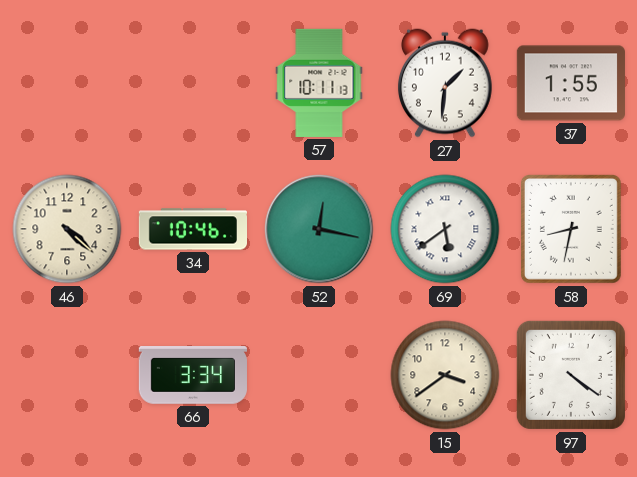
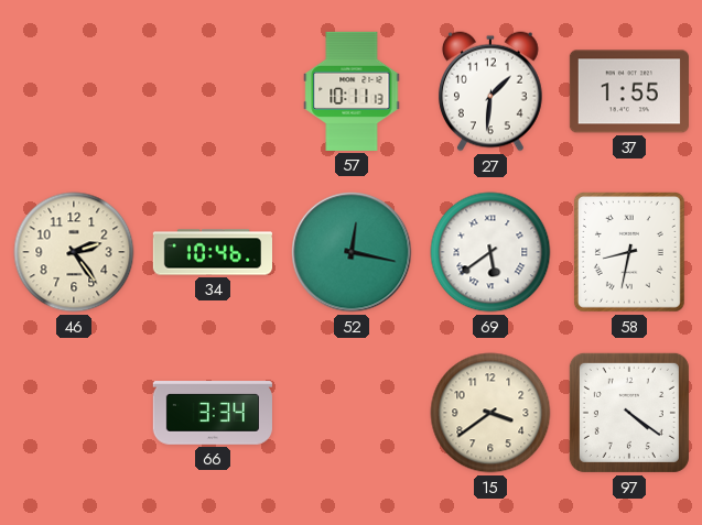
46: 4:22 -> 2:24
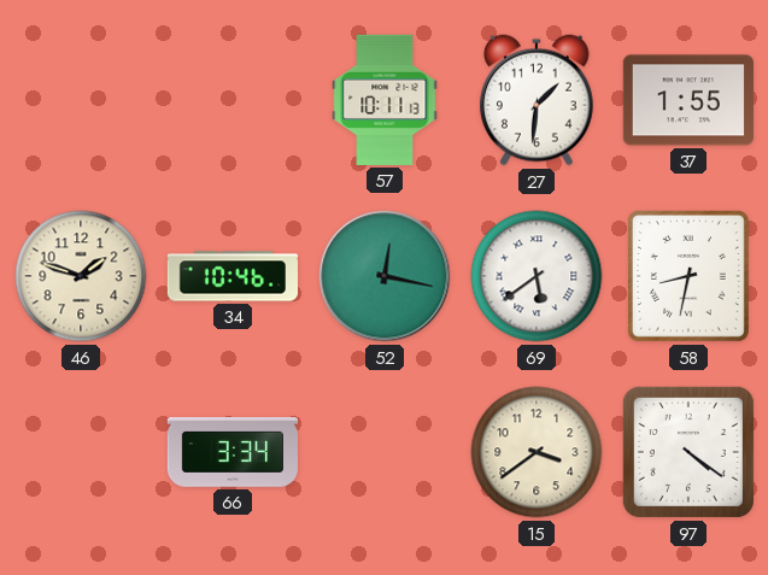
46: 2:24 -> 1:48
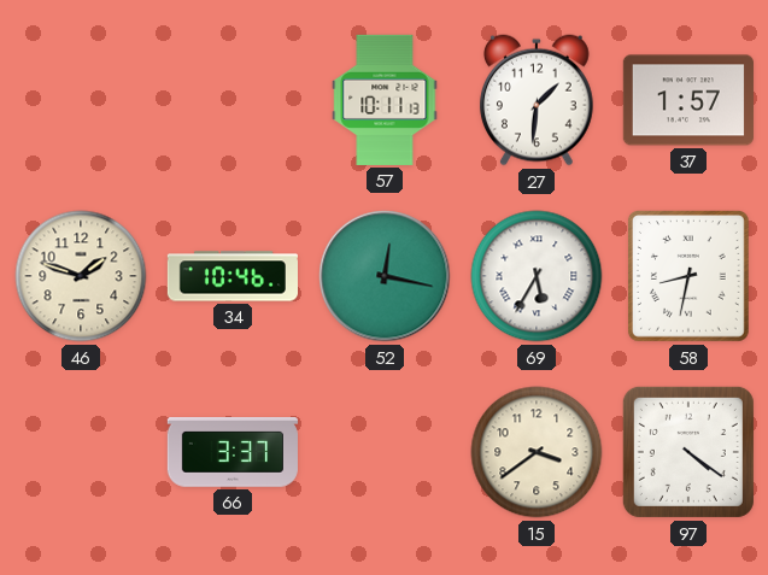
37: 1:55 -> 1:57
69: 5:39 -> 5:35
66: 3:34 -> 3:37
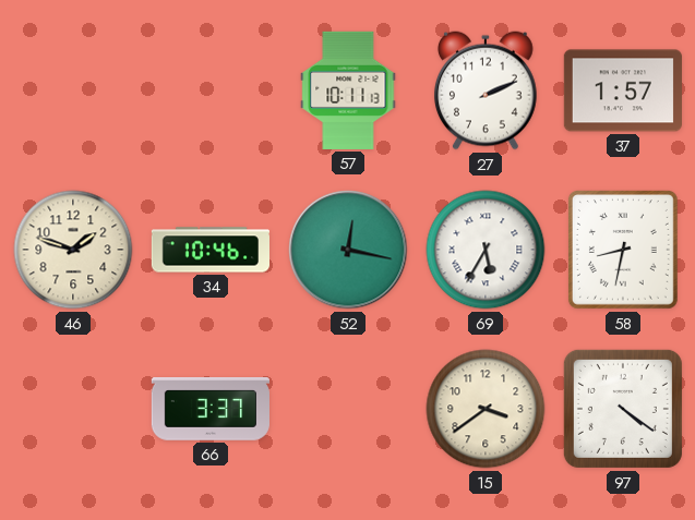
27: 1:31 -> 2:11
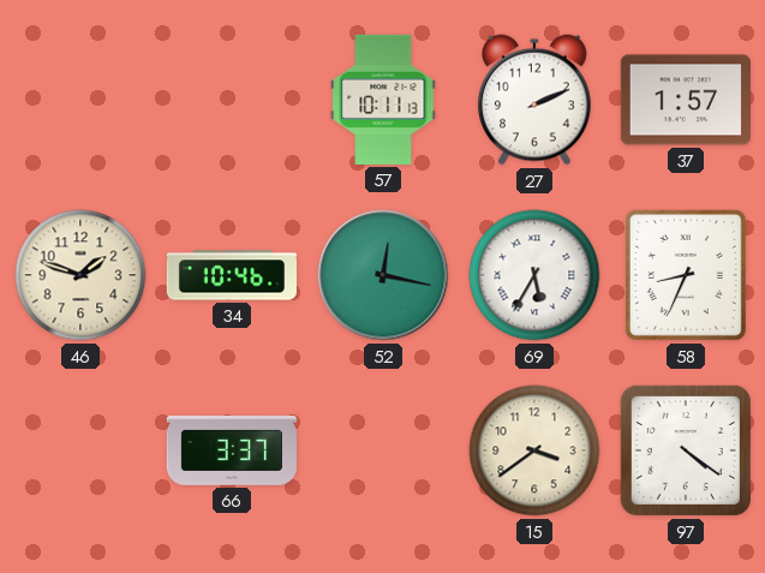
58: 8:32 -> 8:34
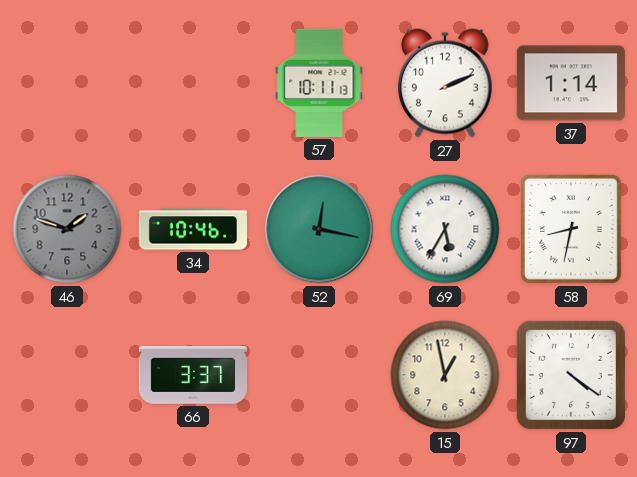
37: 1:57 -> 1:14
46 dial: cream -> grey
58: 8:34 -> 8:32
15: 3:39 -> 12:58
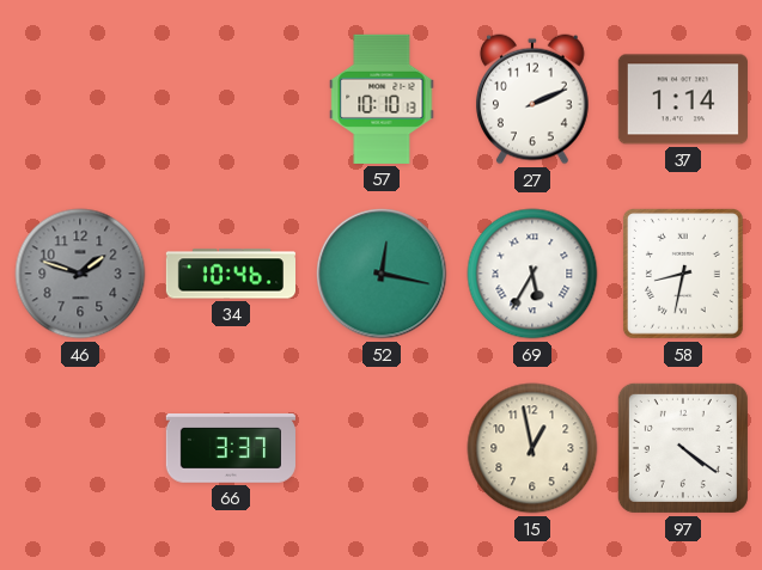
57: 10:11 -> 10:10
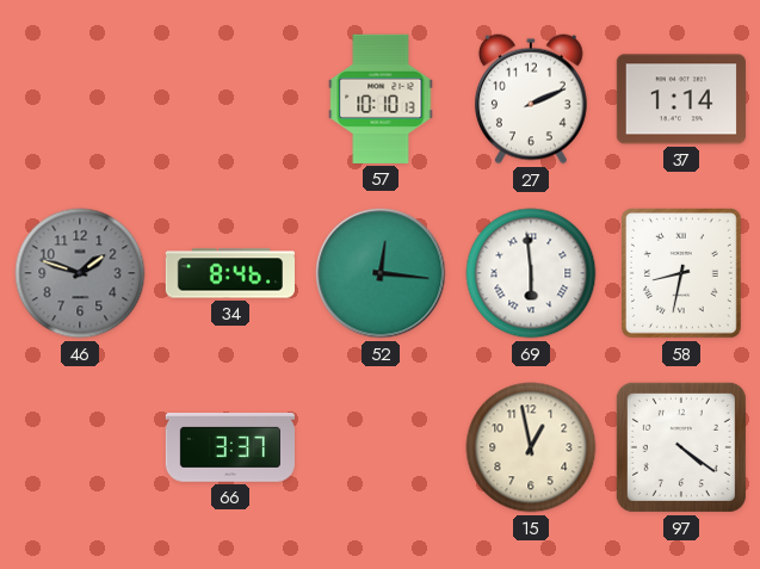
34: 10:46 -> 8:46
52: 12:17 -> 12:16
69: 5:35 -> 5:59
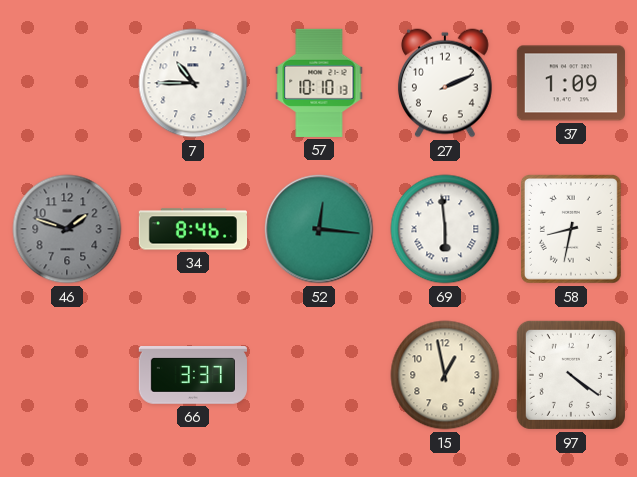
7: none -> 10:45
37: 1:14 -> 1:09
